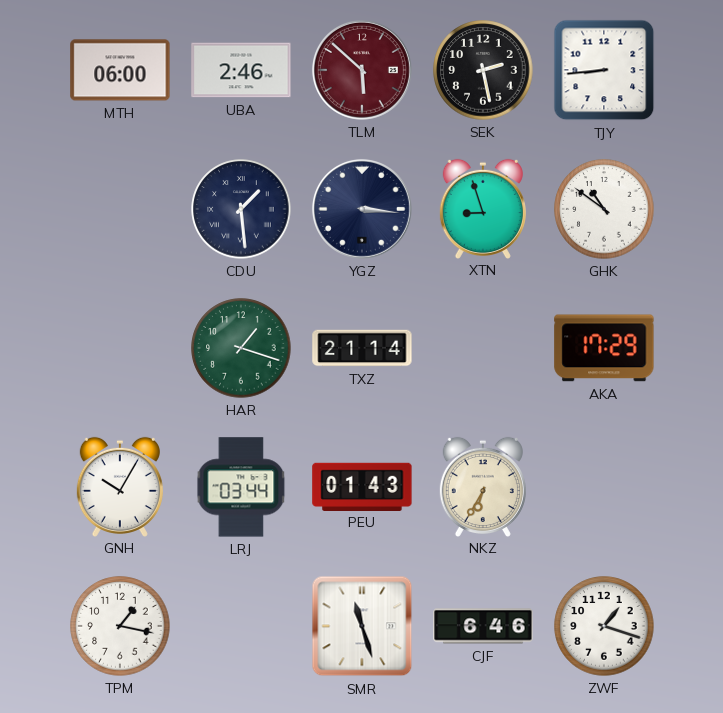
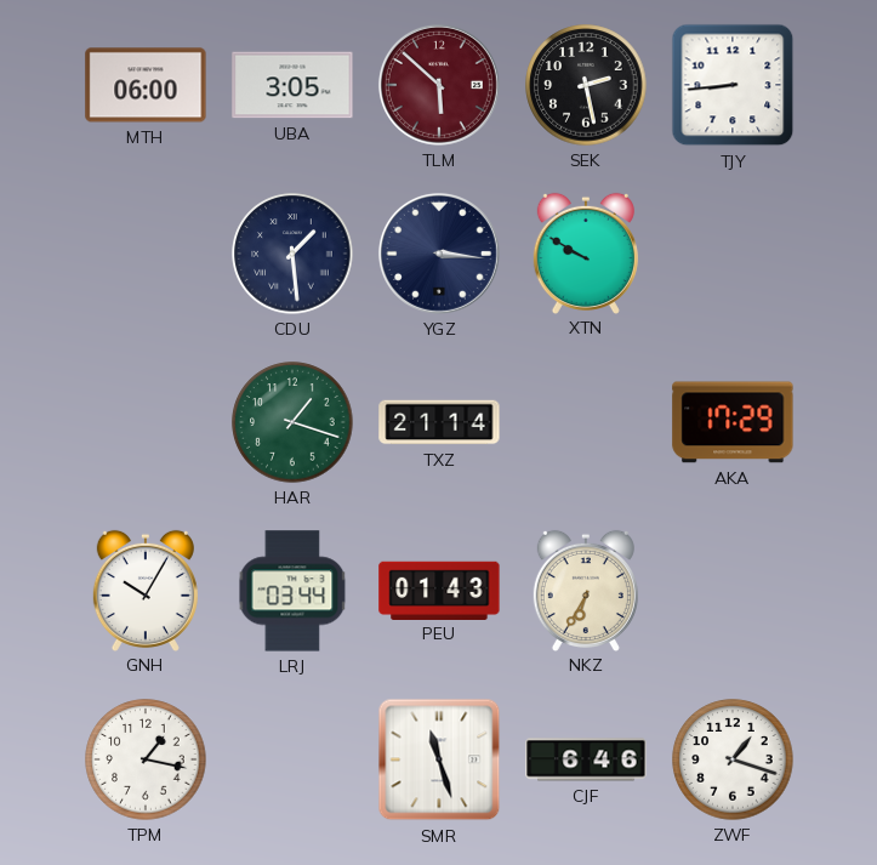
UBA: 2:46 -> 3:05
XTN: 8:57 -> 9:50
GHK: 10:51 -> none
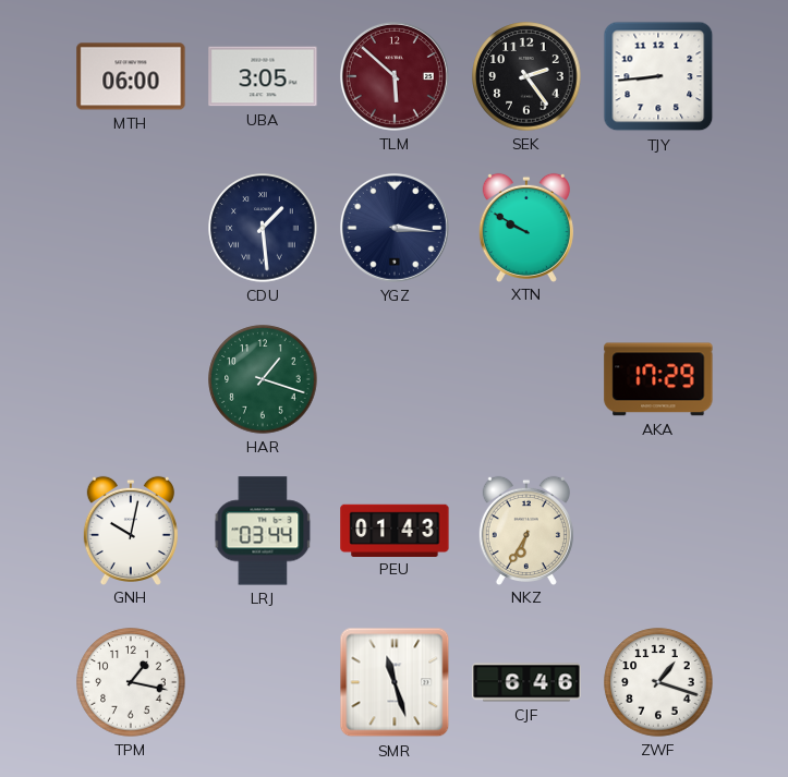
SEK: 2:28 -> 2:24
TXZ: 21:14 -> none
GNH: 10:05 -> 10:02
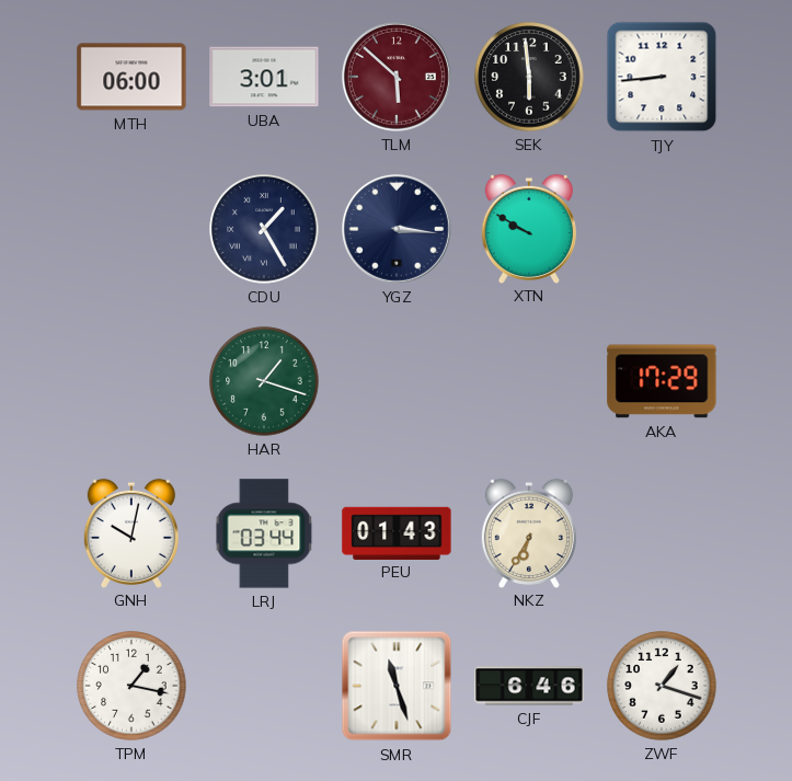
UBA: 3:05 -> 3:01
SEK: 2:24 -> 5:59
CDU: 1:29 -> 1:25
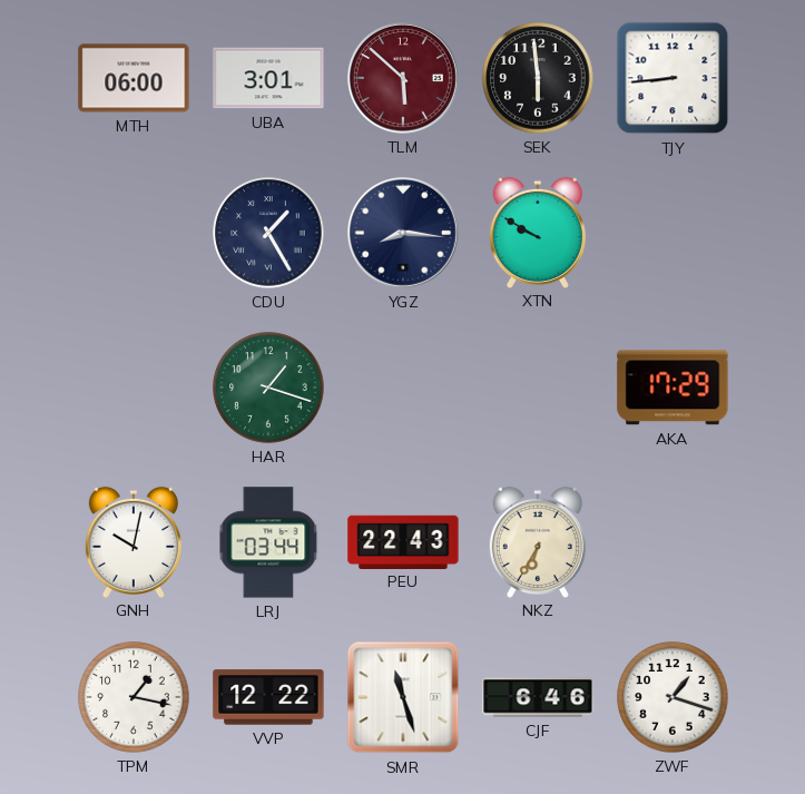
YGZ: 3:16 -> 8:16
PEU: 01:43 -> 22:43
VVP: none -> 12:22
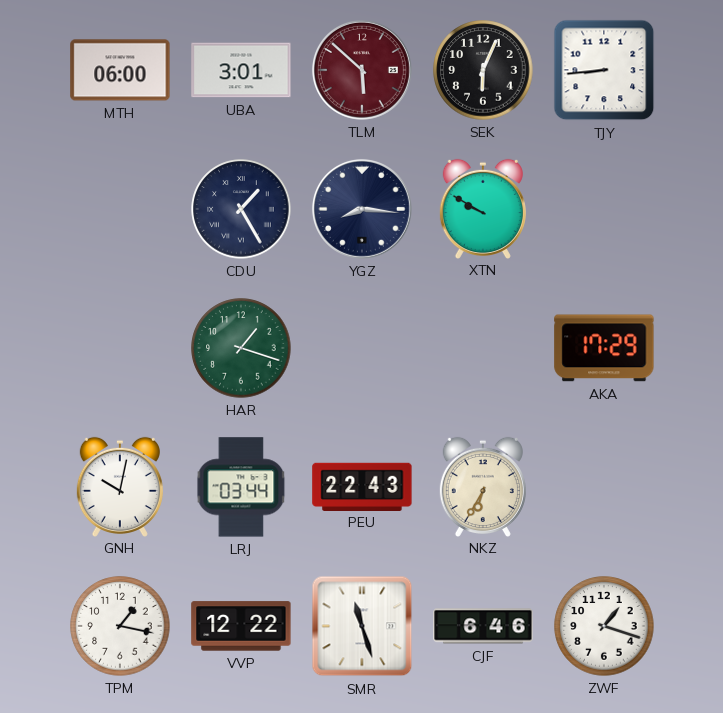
SEK: 5:59 -> 6:04
